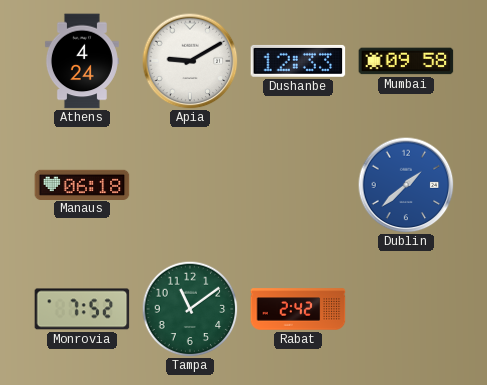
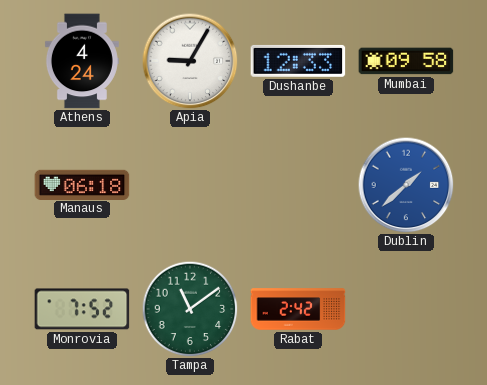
Apia: 9:10 -> 9:05
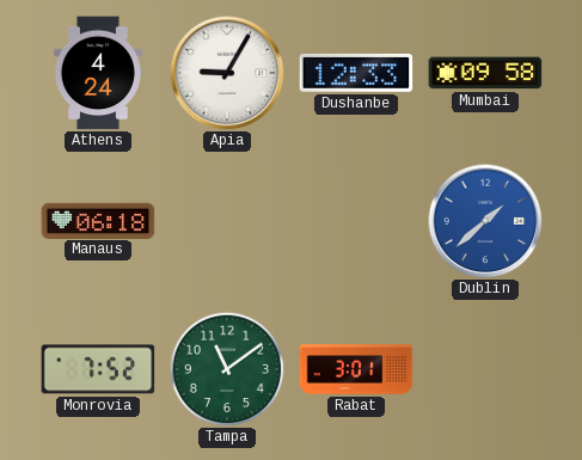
Rabat: 2:42 -> 3:01
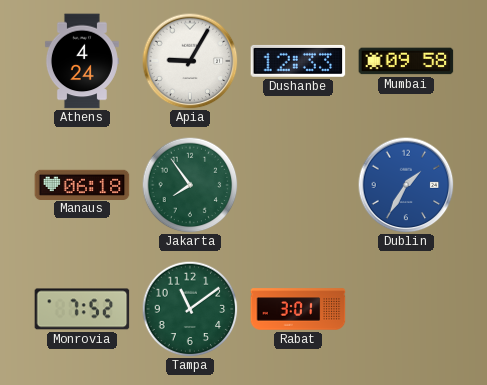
Jakarta: none -> 7:54
Dublin: 1:38 -> 1:35
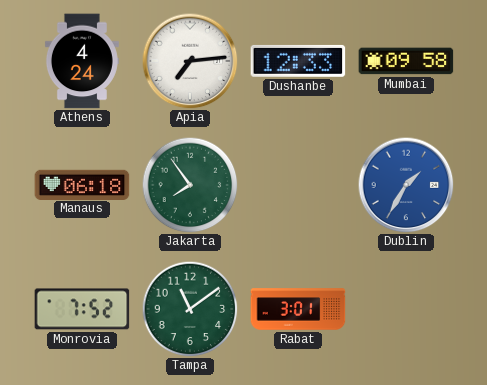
Apia: 9:05 -> 7:14
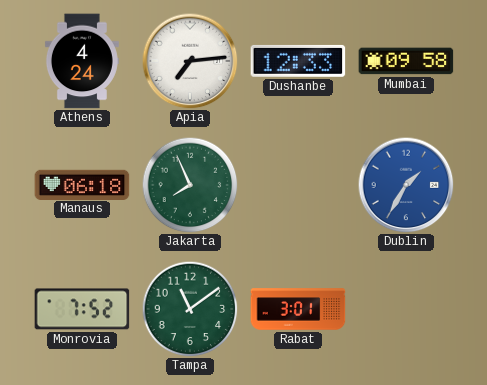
Jakarta: 7:54 -> 7:56
